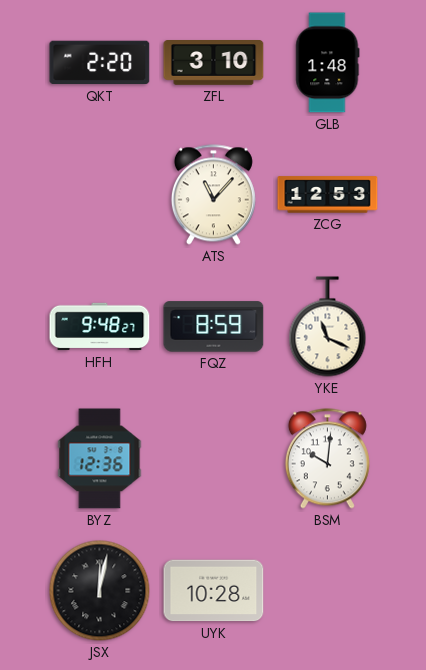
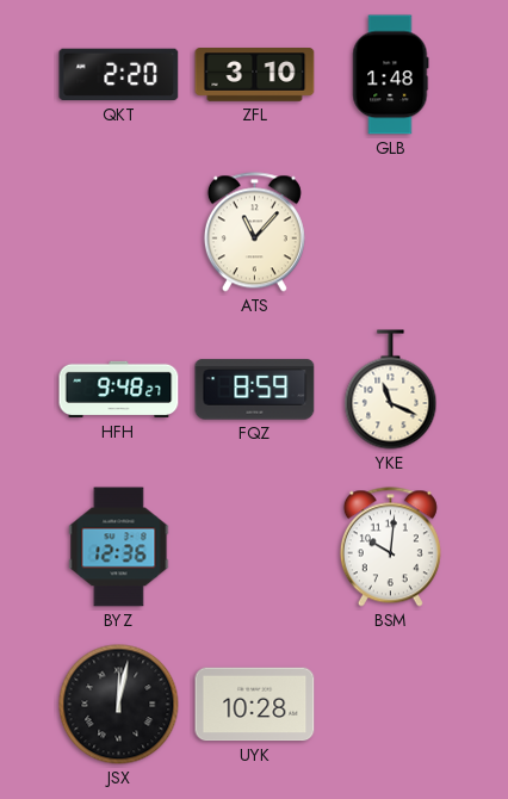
ZCG: 12:53 -> none
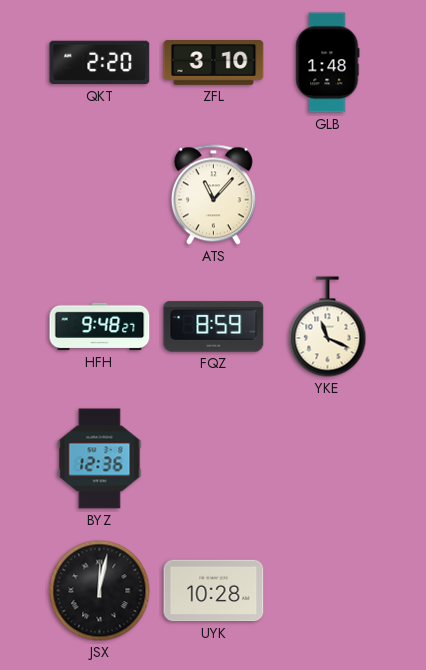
BSM: 10:01 -> none
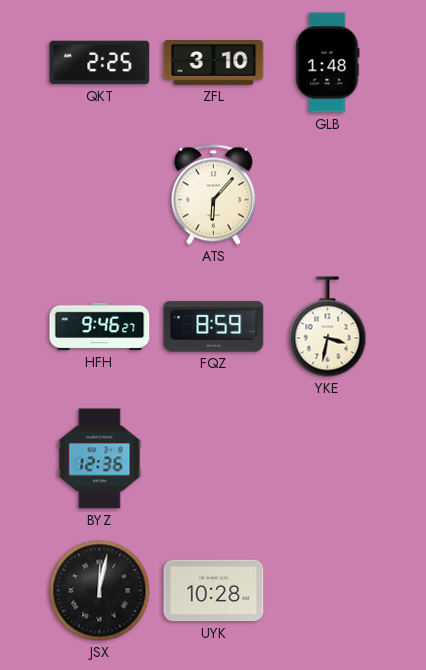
QKT: 2:20 -> 2:25
ATS: 11:07 -> 6:07
HFH: 9:48 -> 9:46
YKE: 11:19 -> 3:32
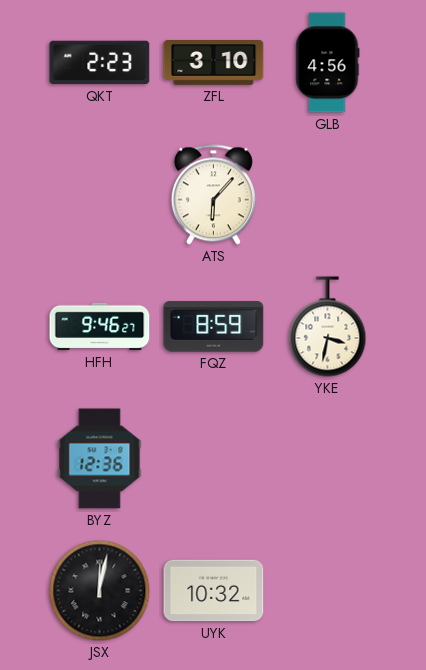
QKT: 2:25 -> 2:23
GLB: 1:48 -> 4:56
UYK: 10:28 -> 10:32
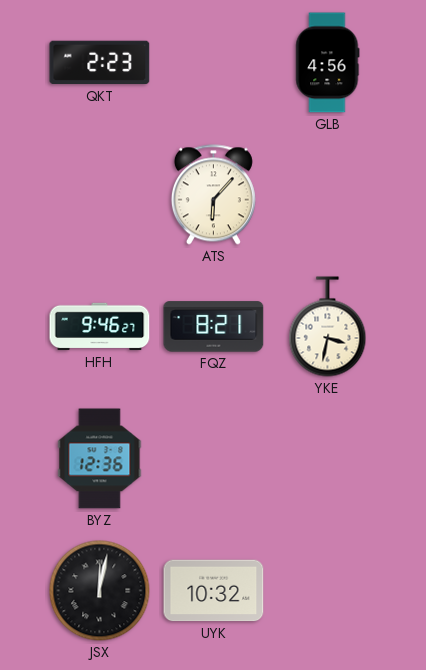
ZFL: 3:10 -> none
FQZ: 8:59 -> 8:21
